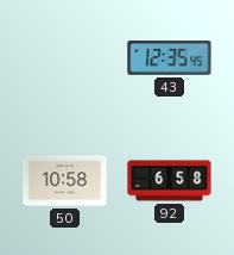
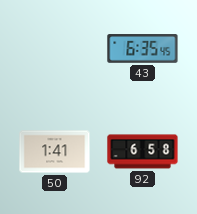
43: 12:35 -> 6:35
50: 10:58 -> 1:41
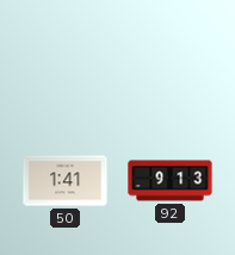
43: 6:35 -> none
92: 6:58 -> 9:13
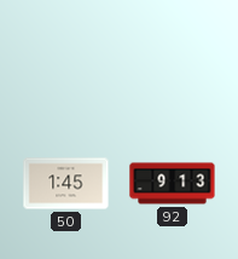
50: 1:41 -> 1:45
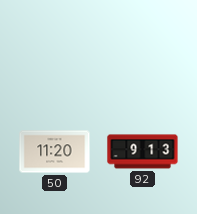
50: 1:45 -> 11:20
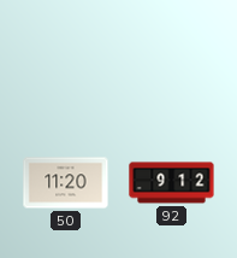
92: 9:13 -> 9:12
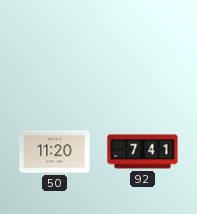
92: 9:12 -> 7:41
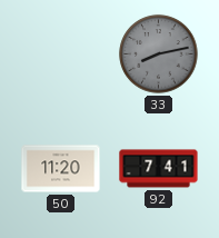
33: none -> 8:13
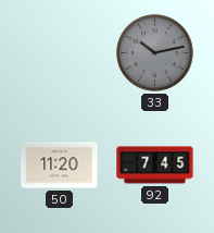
33: 8:13 -> 10:13
92: 7:41 -> 7:45
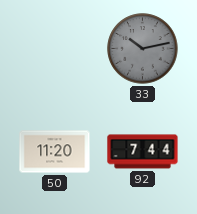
92: 7:45 -> 7:44
